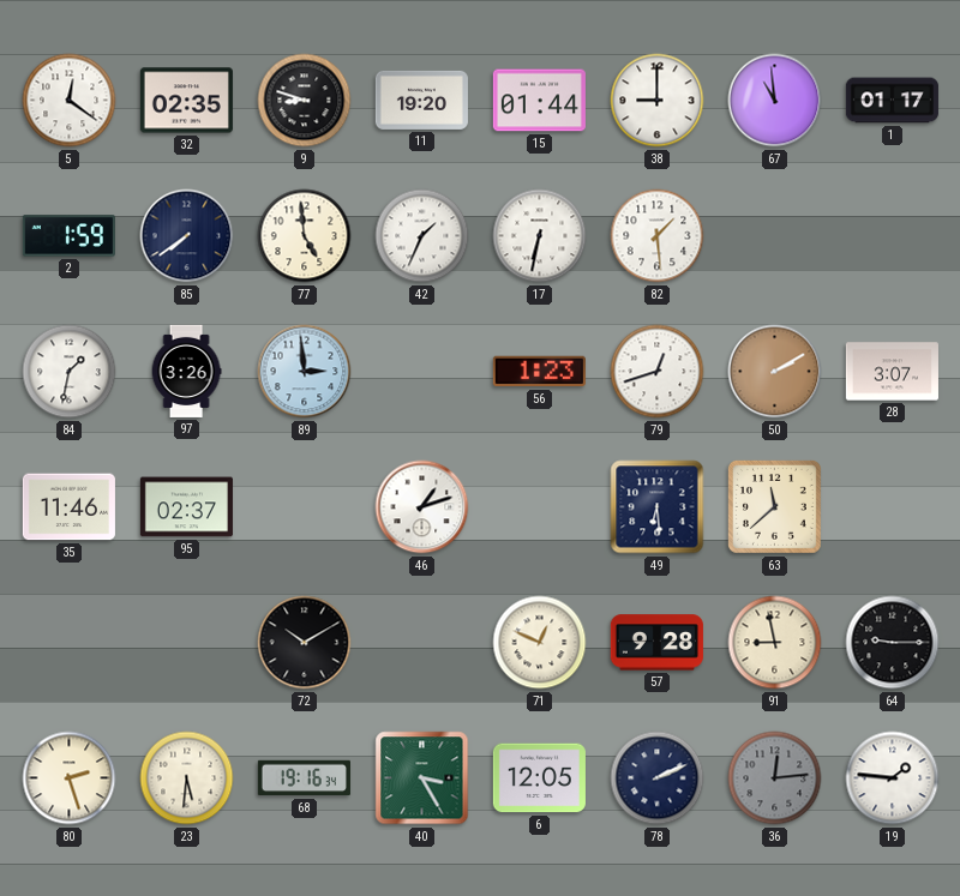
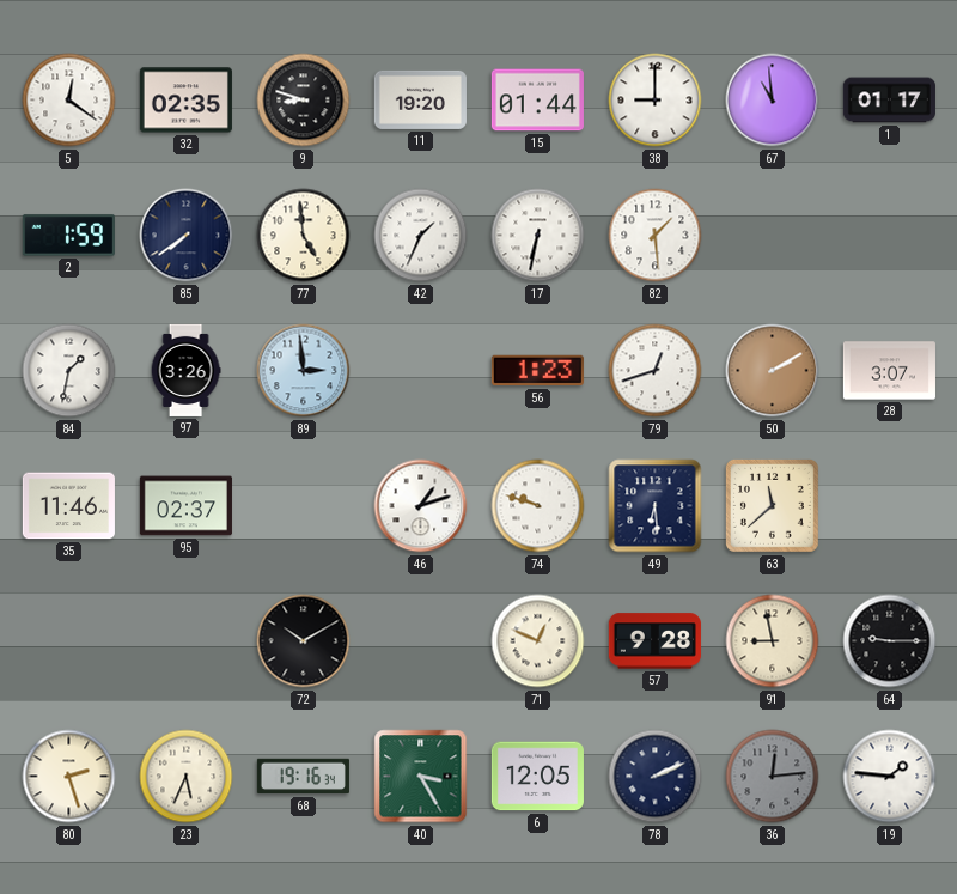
74: none -> 9:48
23: 5:31 -> 5:34
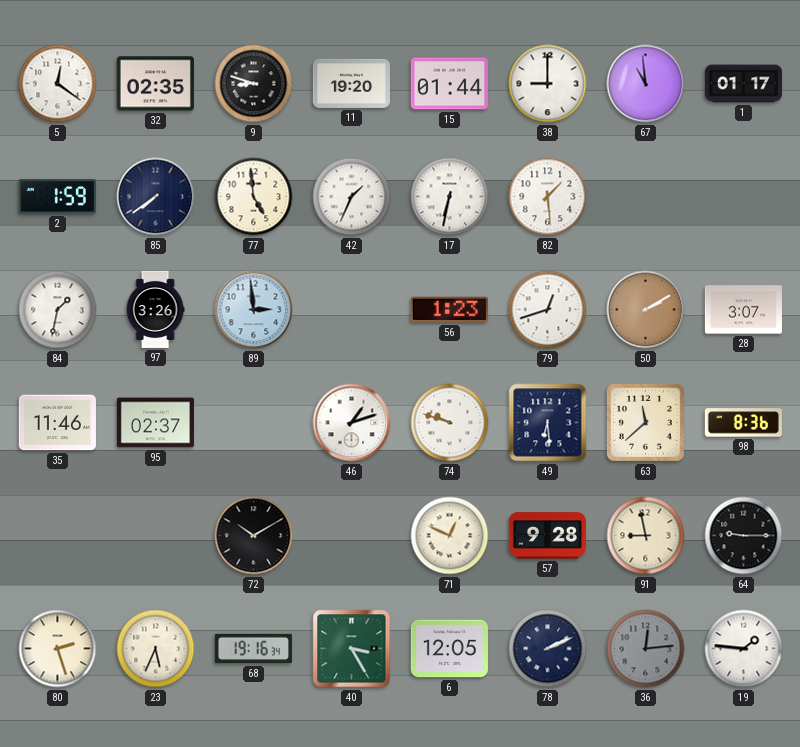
98: none -> 8:36
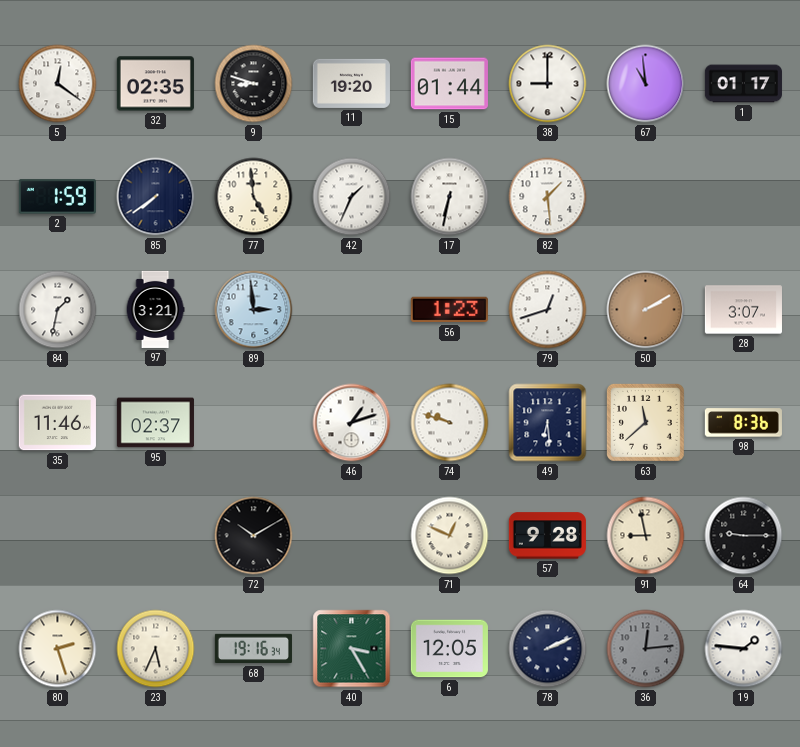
97: 3:26 -> 3:21
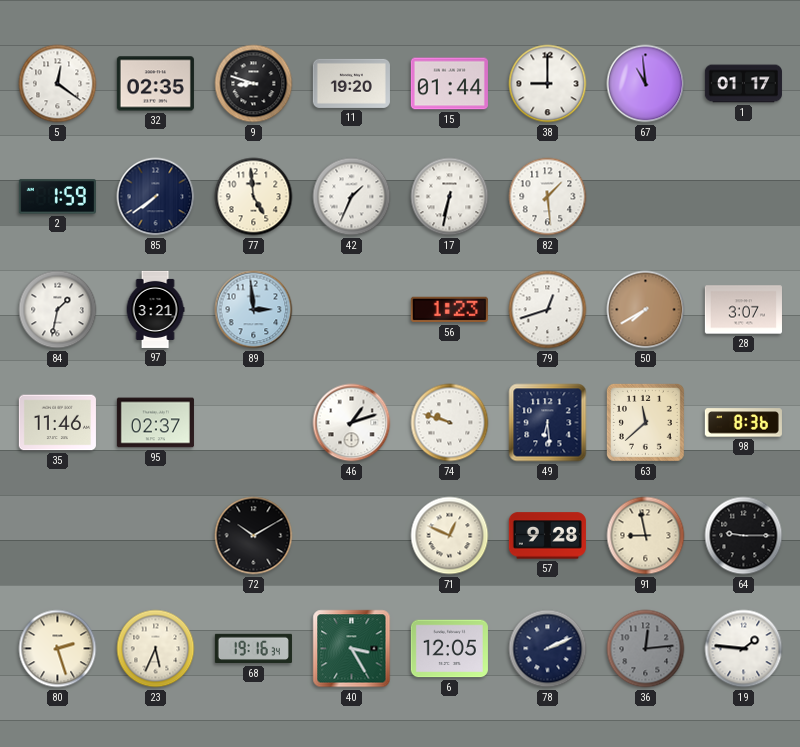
50: 2:10 -> 7:40
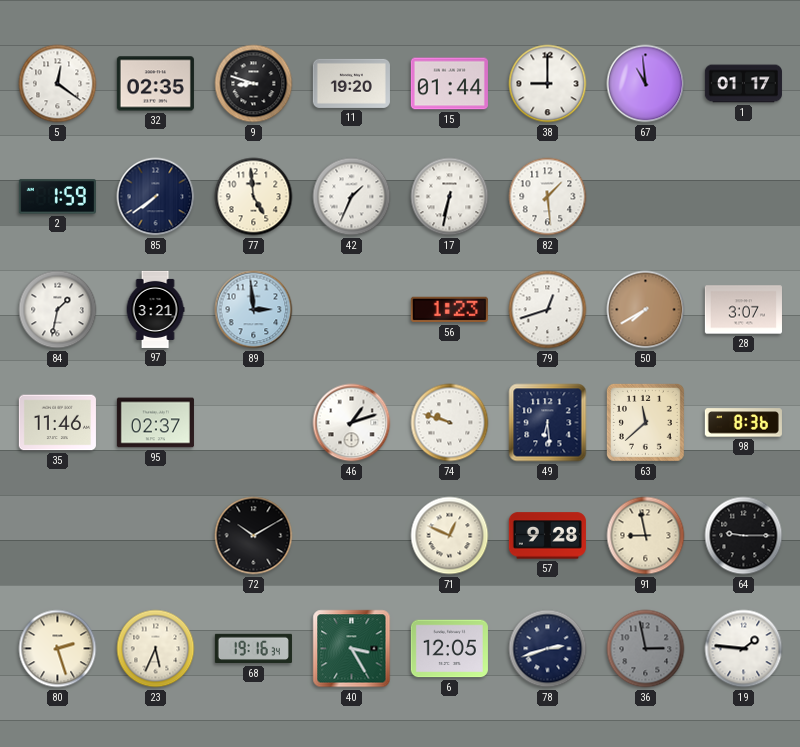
78: 2:11 -> 2:42
36: 12:14 -> 2:58
